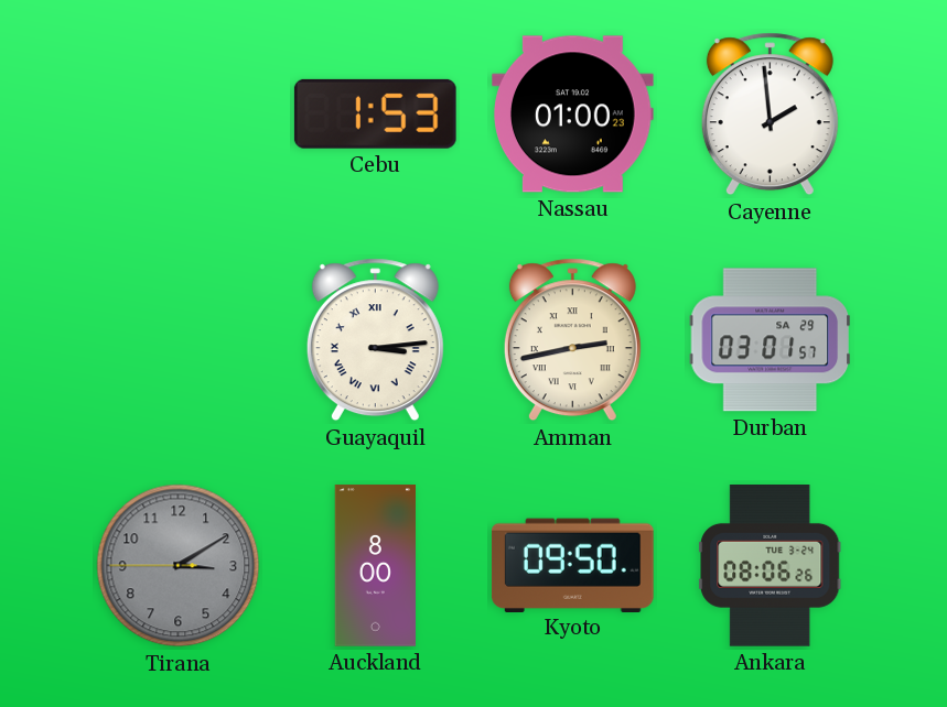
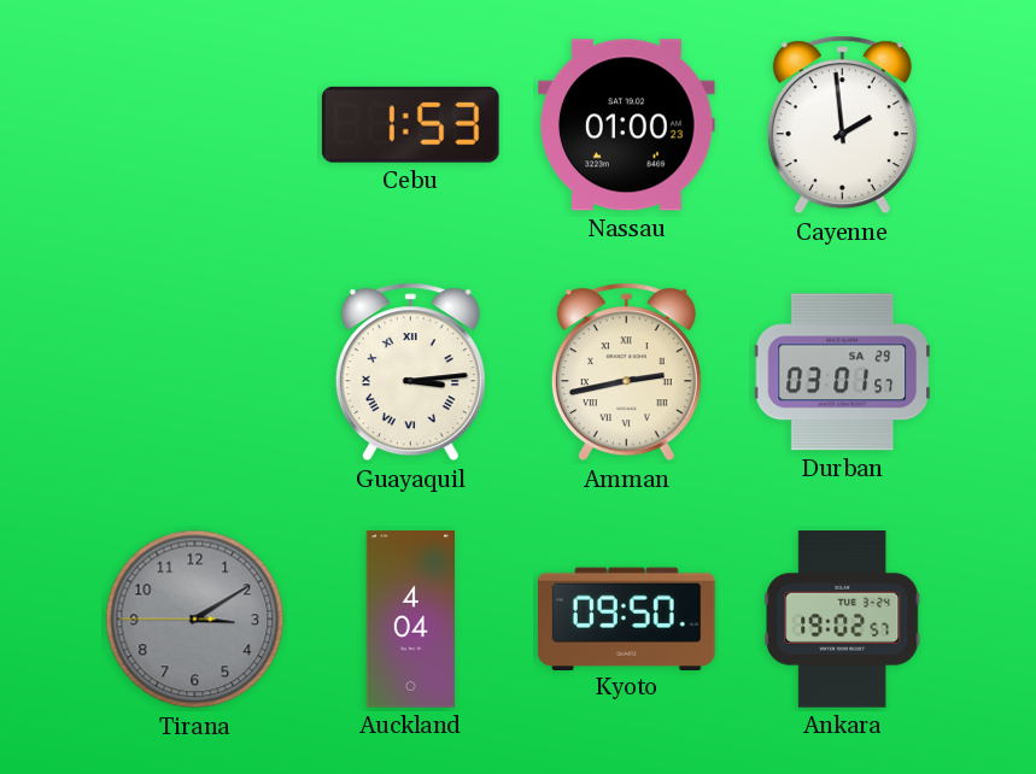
Auckland: 8:00 -> 4:04
Ankara: 08:06 -> 19:02
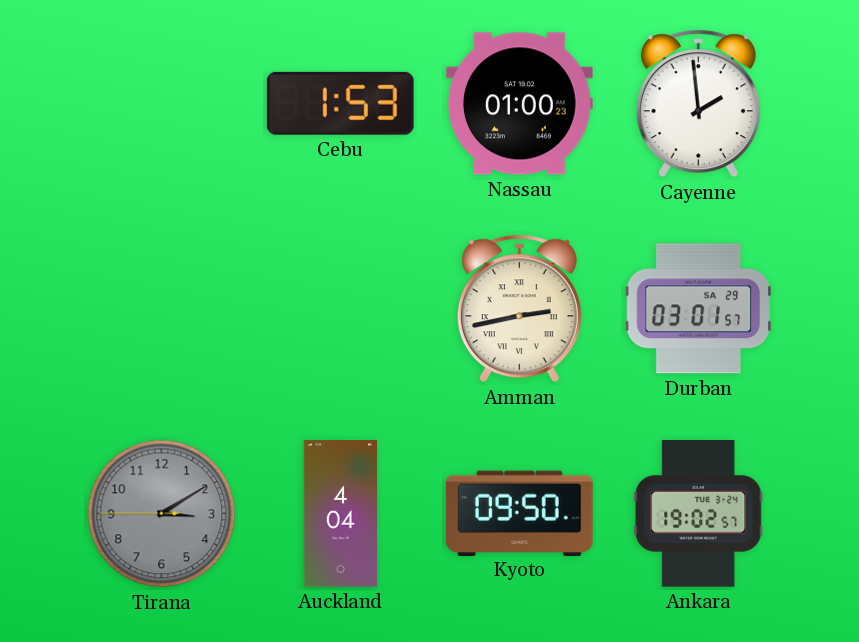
Guayaquil: 3:14 -> none
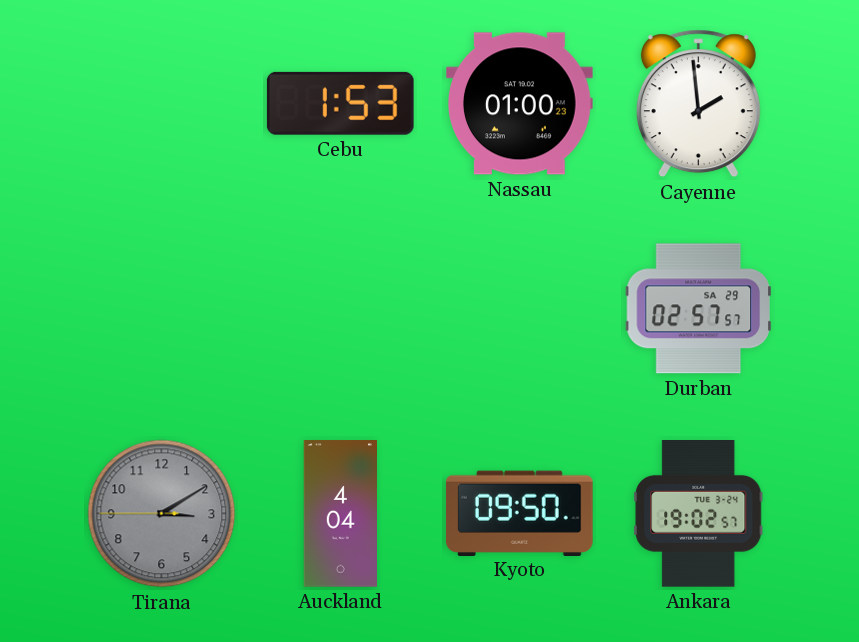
Amman: 2:43 -> none
Durban: 03:01 -> 02:57
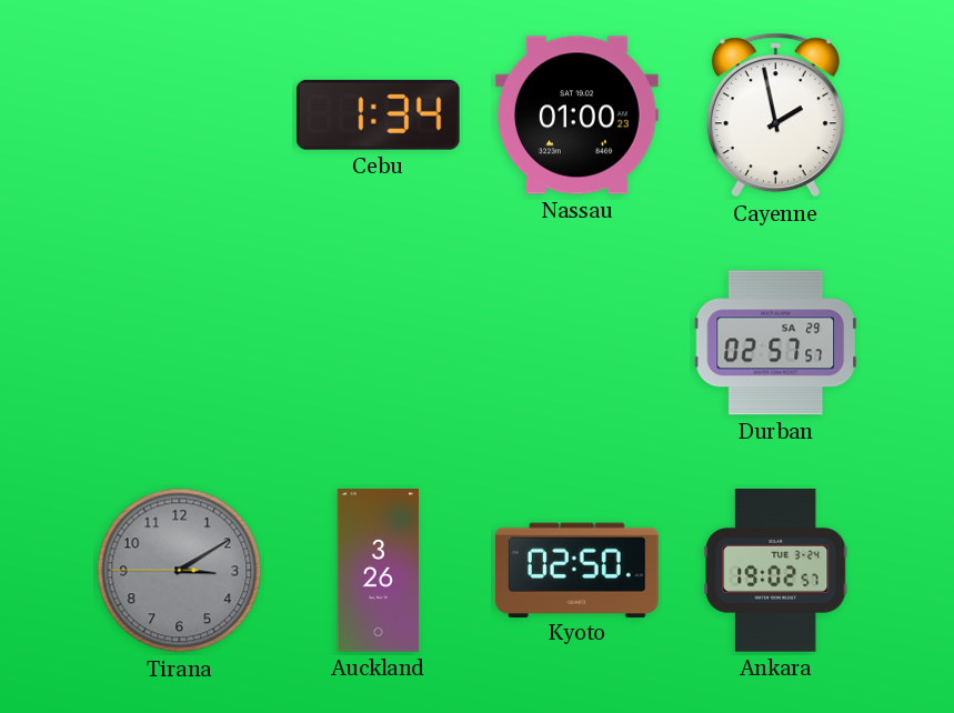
Cebu: 1:53 -> 1:34
Cayenne: 1:59 -> 1:58
Auckland: 4:04 -> 3:26
Kyoto: 09:50 -> 02:50
